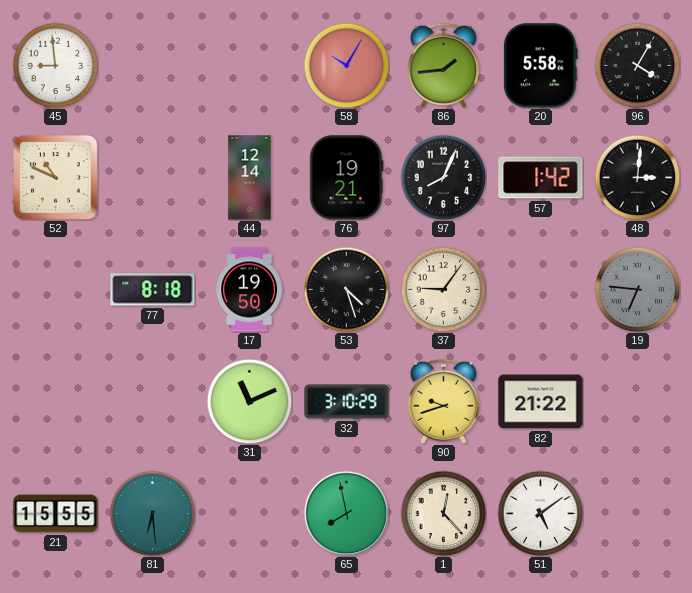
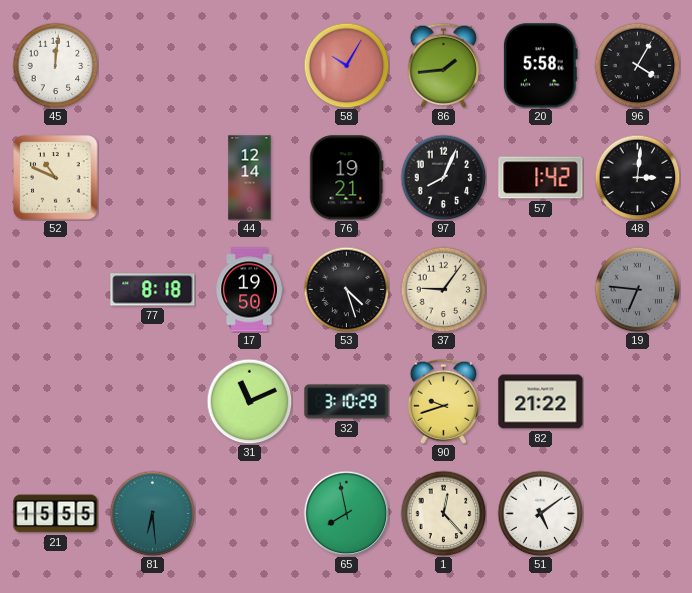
45: 8:59 -> 12:01
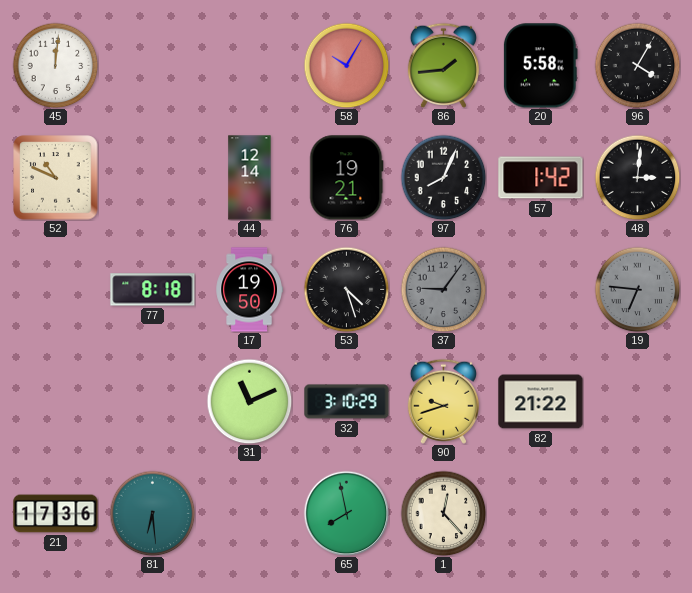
37 dial: cream -> grey
21: 15:55 -> 17:36
51: 5:09 -> none
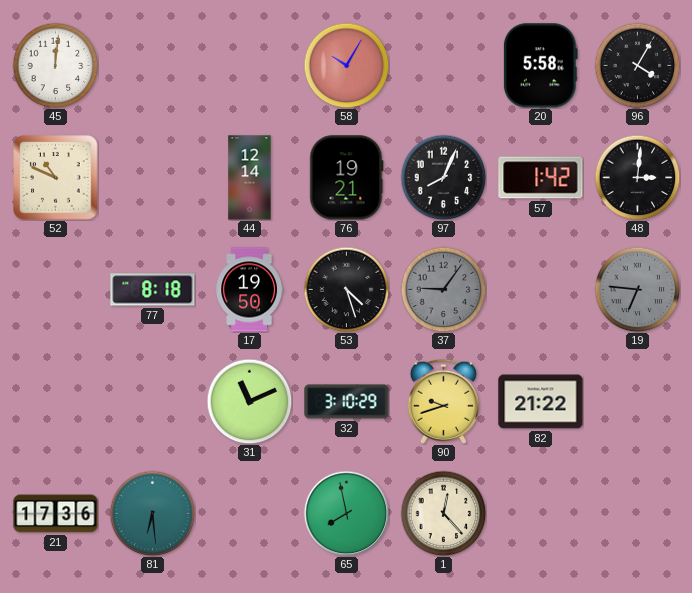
86: 1:44 -> none
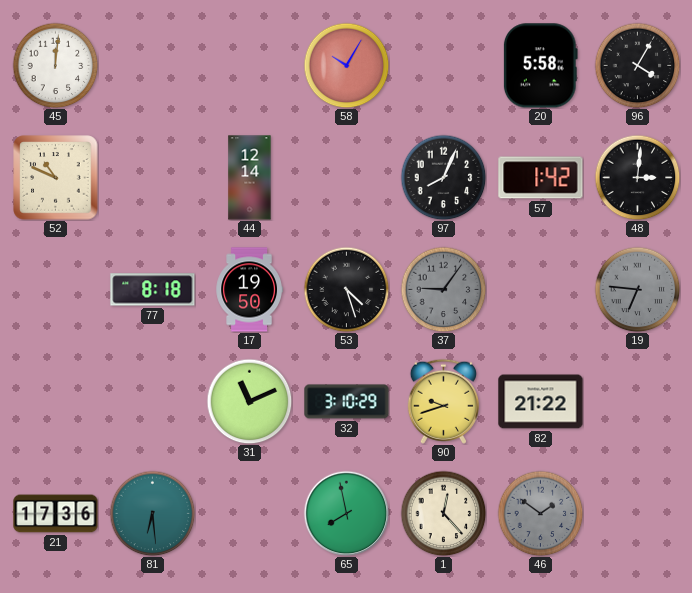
76: 19:21 -> none
46: none -> 1:51
